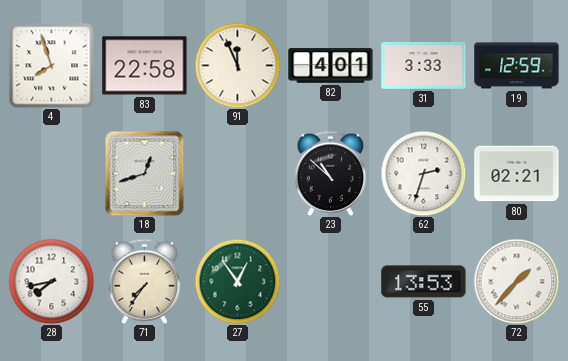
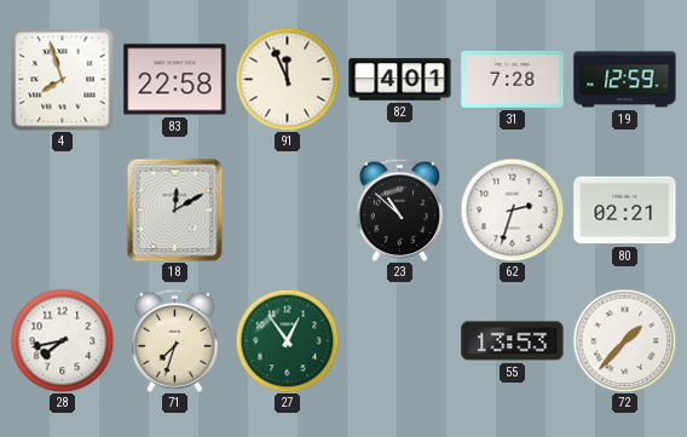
31: 3:33 -> 7:28
18: 12:42 -> 12:10
71: 7:36 -> 7:33
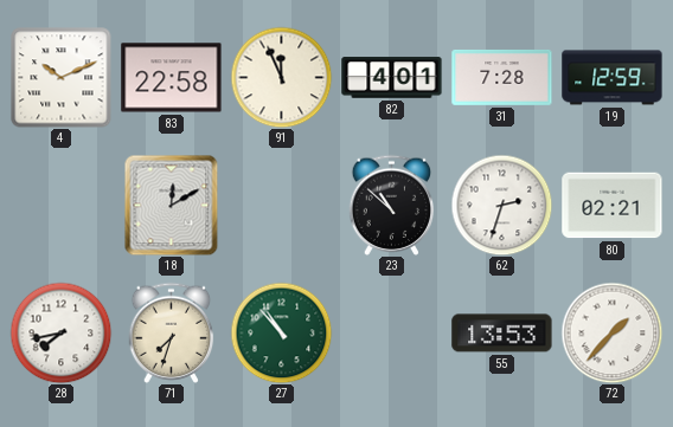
4: 7:57 -> 10:11
27: 12:54 -> 10:53
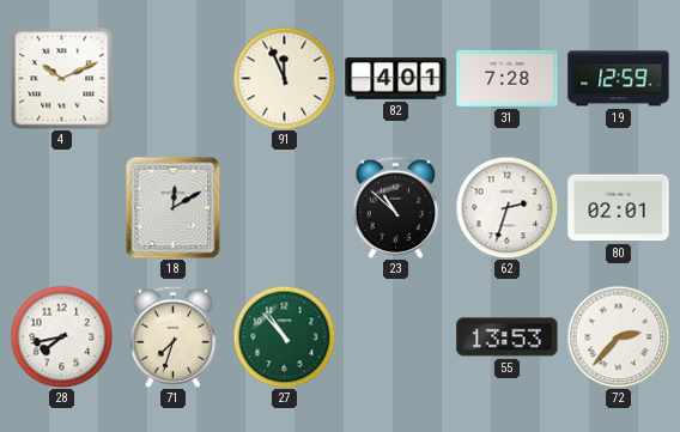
83: 22:58 -> none
80: 02:21 -> 02:01
72: 1:37 -> 2:37
